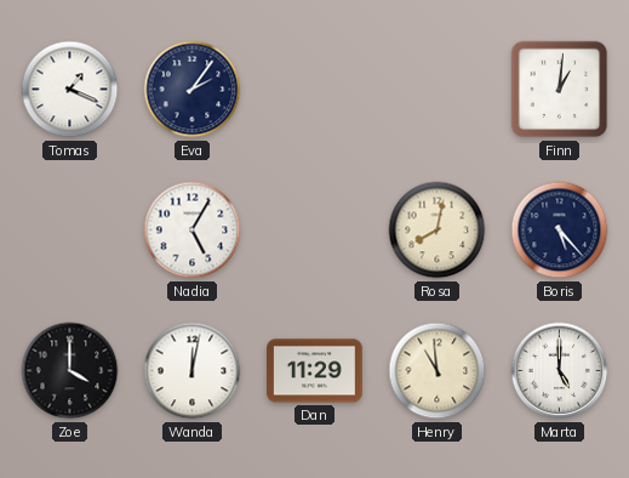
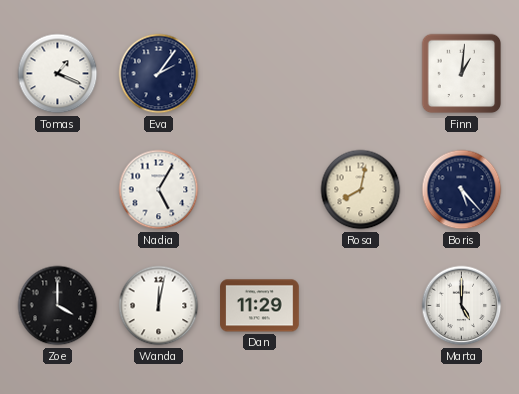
Henry: 10:59 -> none
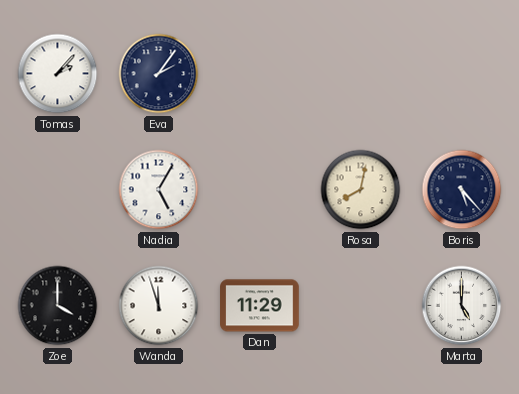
Tomas: 1:19 -> 2:07
Finn: 1:01 -> none
Wanda: 12:02 -> 11:57
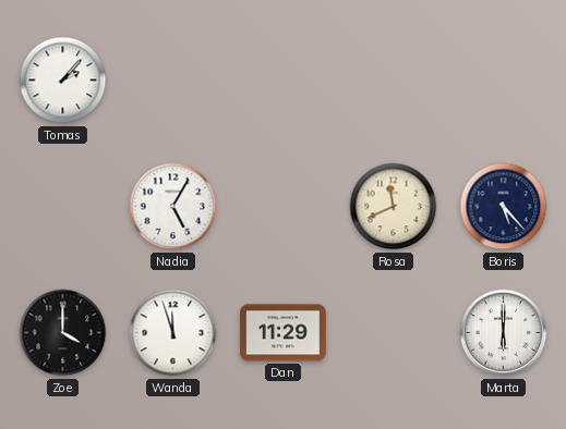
Eva: 2:06 -> none
Rosa: 8:02 -> 11:41
Marta: 5:00 -> 6:00
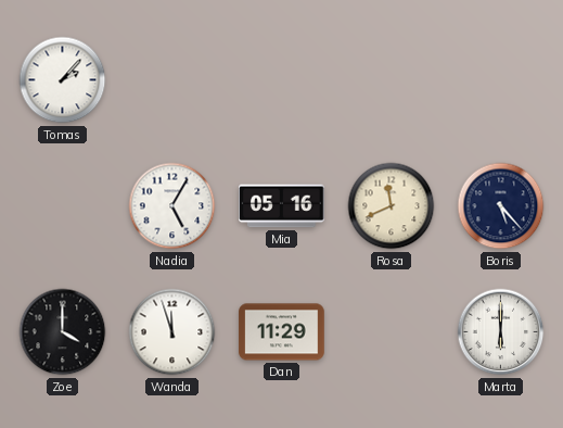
Mia: none -> 05:16
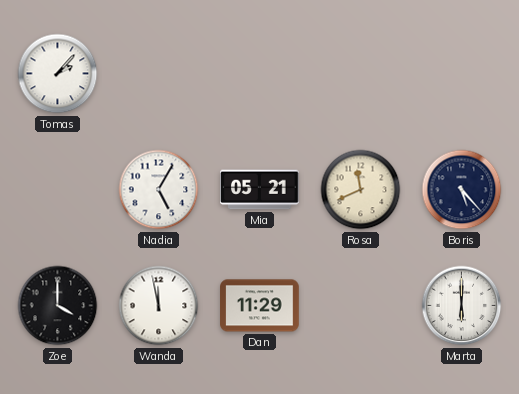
Mia: 05:16 -> 05:21
Wanda: 11:57 -> 11:58
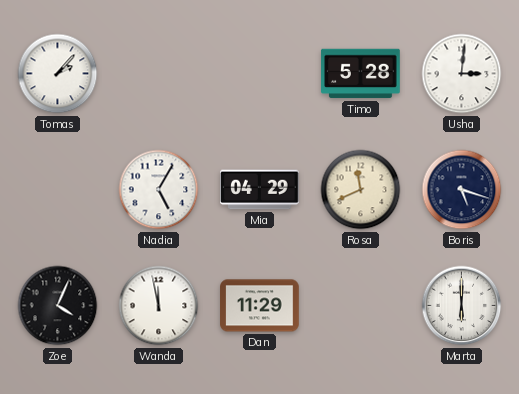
Timo: none -> 5:28
Usha: none -> 3:01
Mia: 05:21 -> 04:29
Boris: 5:23 -> 5:18
Zoe: 4:00 -> 4:04
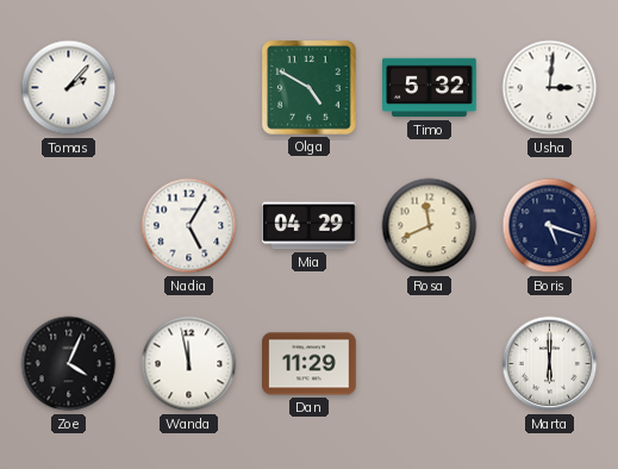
Olga: none -> 4:50
Timo: 5:28 -> 5:32
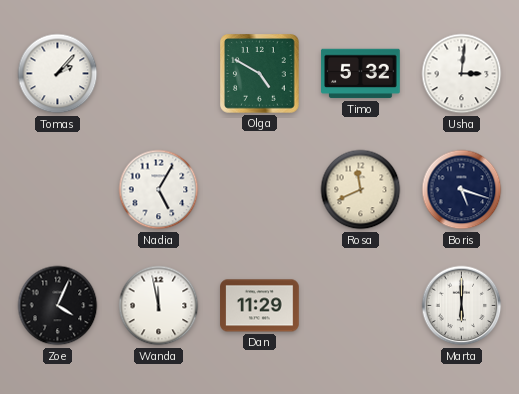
Mia: 04:29 -> none
